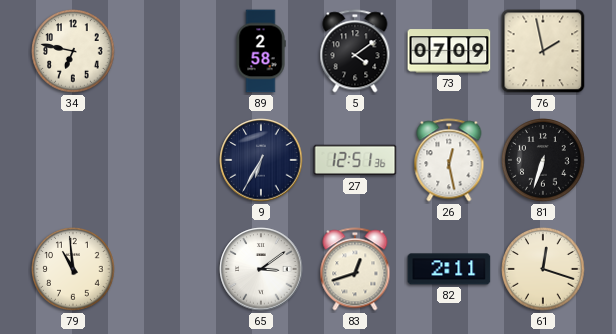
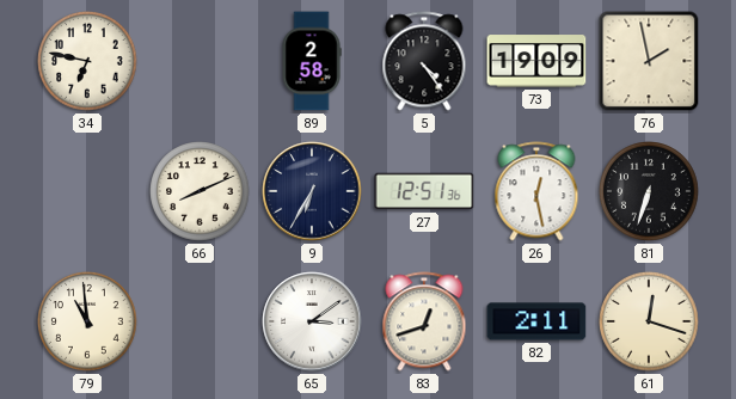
5: 4:09 -> 4:24
73: 07:09 -> 19:09
66: none -> 8:11
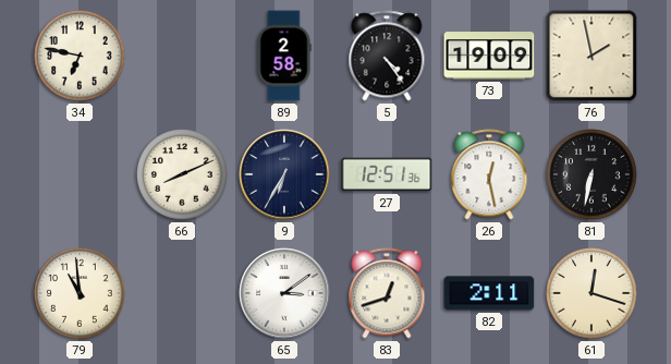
81: 6:33 -> 6:32
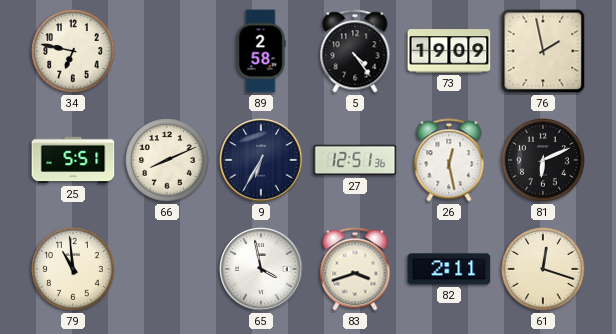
25: none -> 5:51
81: 6:32 -> 6:11
65: 3:09 -> 3:58
83: 12:42 -> 3:42
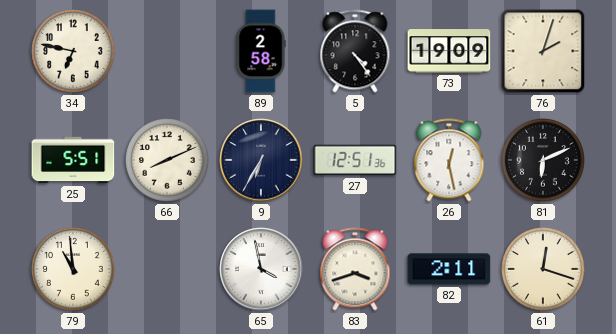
76: 1:58 -> 2:03
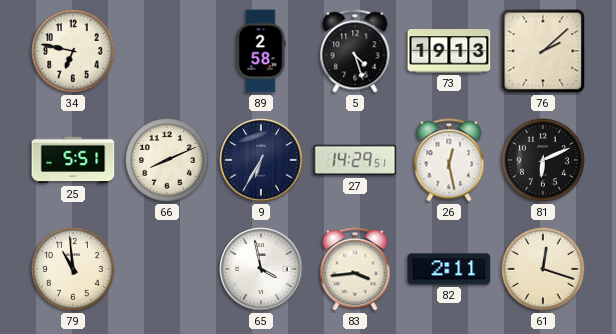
5: 4:24 -> 4:27
73: 19:09 -> 19:13
76: 2:03 -> 2:08
27: 12:51 -> 14:29
83: 3:42 -> 3:44
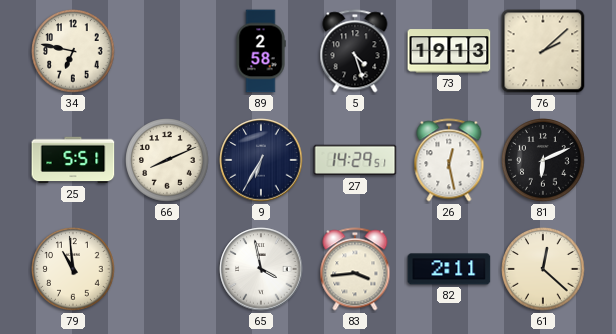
61: 12:18 -> 12:22
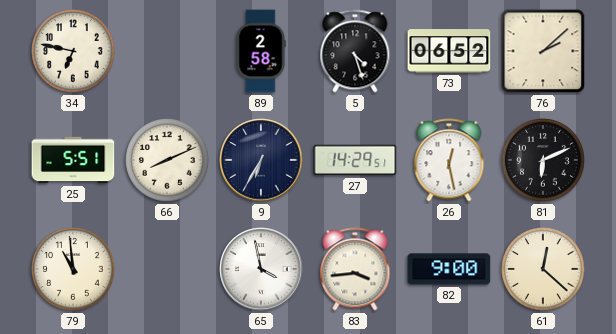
73: 19:13 -> 06:52
82: 2:11 -> 9:00
